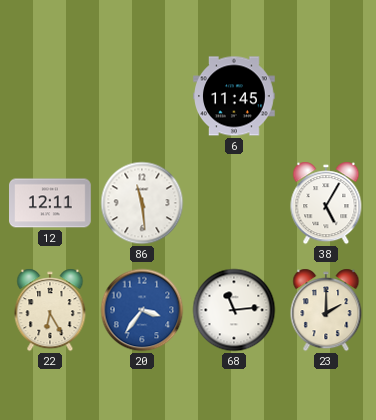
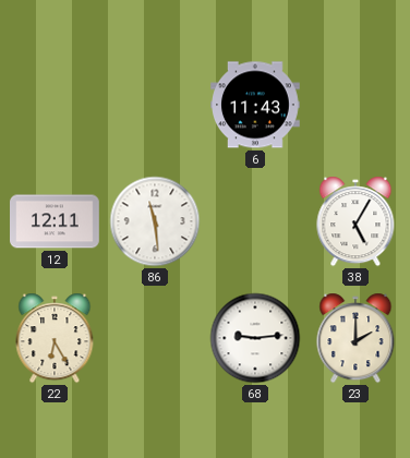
6: 11:45 -> 11:43
20: 3:36 -> none
68: 11:14 -> 9:14
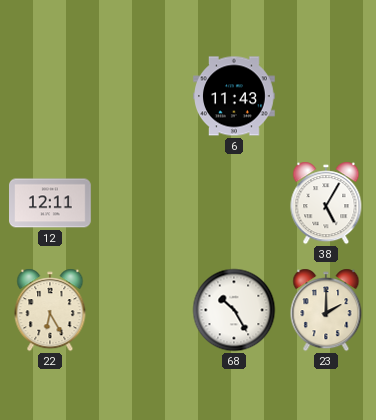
86: 11:29 -> none
68: 9:14 -> 10:25
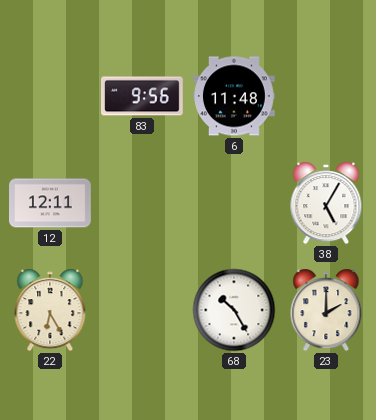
83: none -> 9:56
6: 11:43 -> 11:48
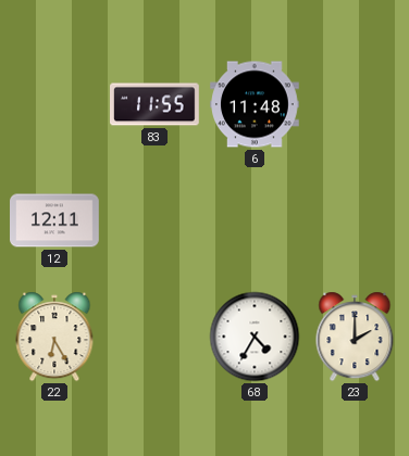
83: 9:56 -> 11:55
38: 5:05 -> none
68: 10:25 -> 4:35
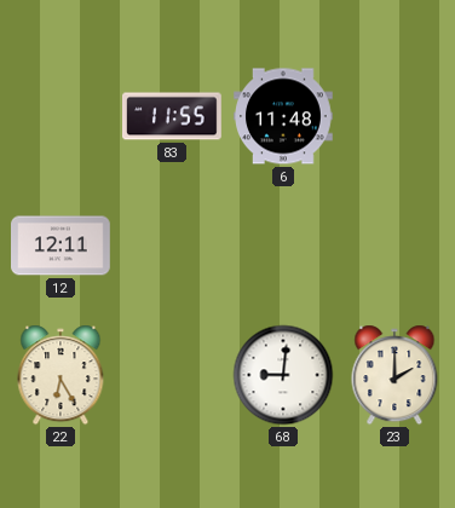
68: 4:35 -> 9:01
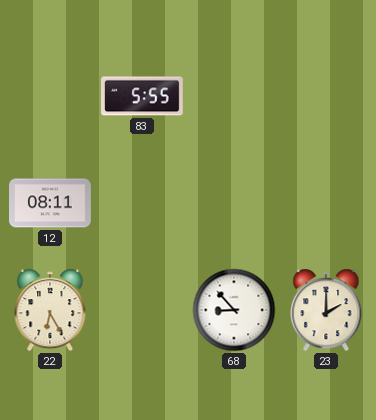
83: 11:55 -> 5:55
6: 11:48 -> none
12: 12:11 -> 08:11
68: 9:01 -> 8:53
